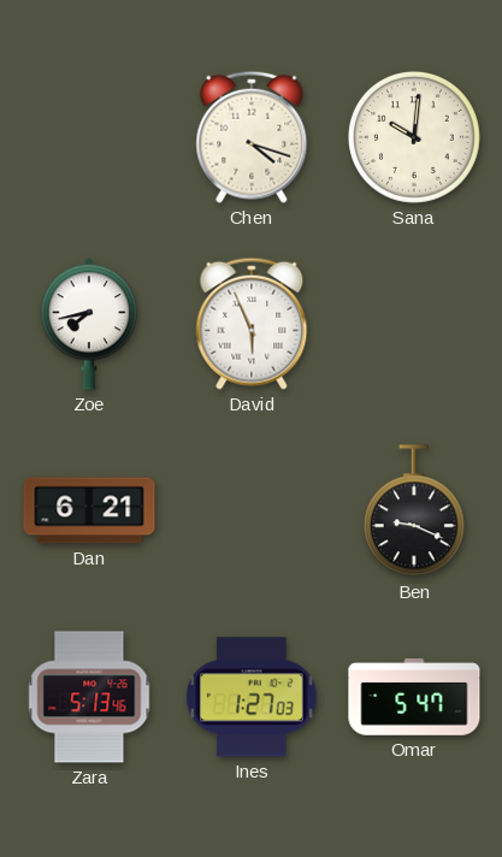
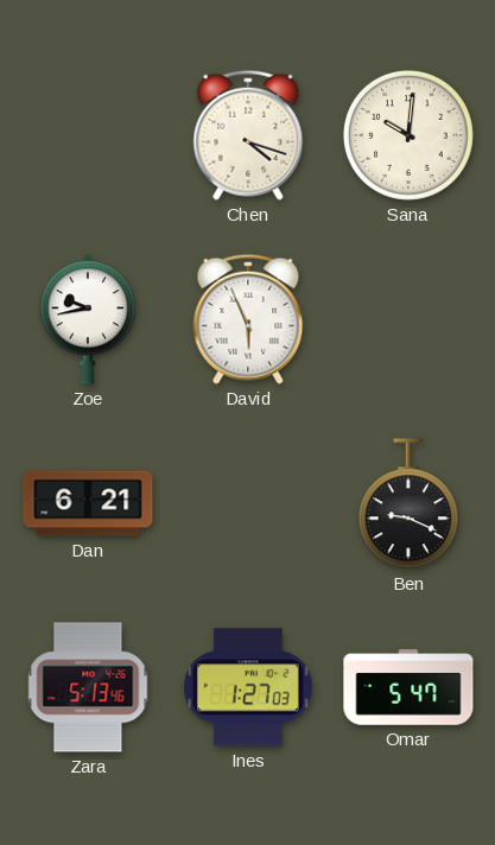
Zoe: 7:43 -> 9:43
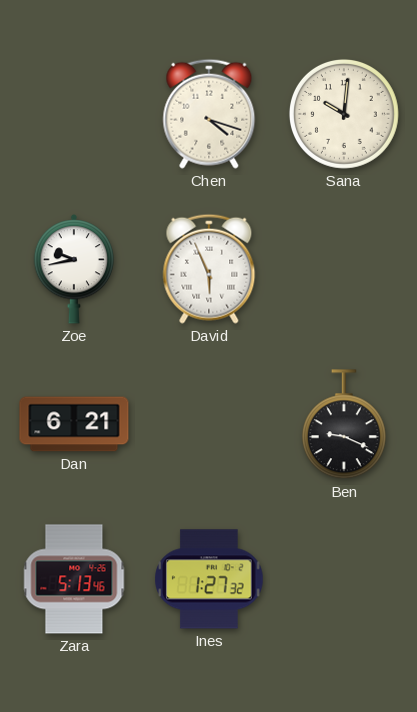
Ines: 1:27:03 -> 1:27:32
Omar: 5:47 -> none
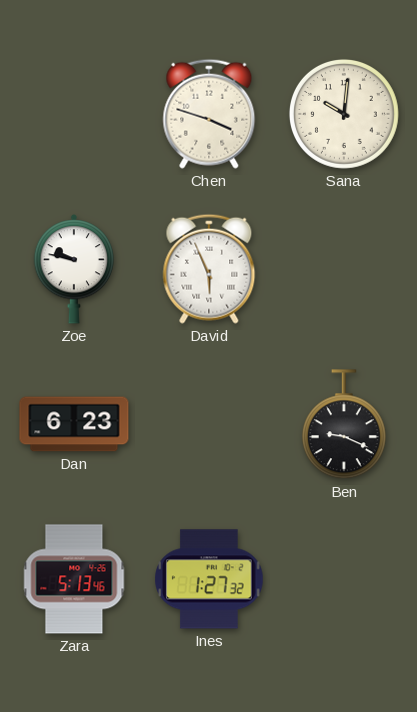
Chen: 4:18 -> 3:48
Zoe: 9:43 -> 9:47
Dan: 6:21 -> 6:23
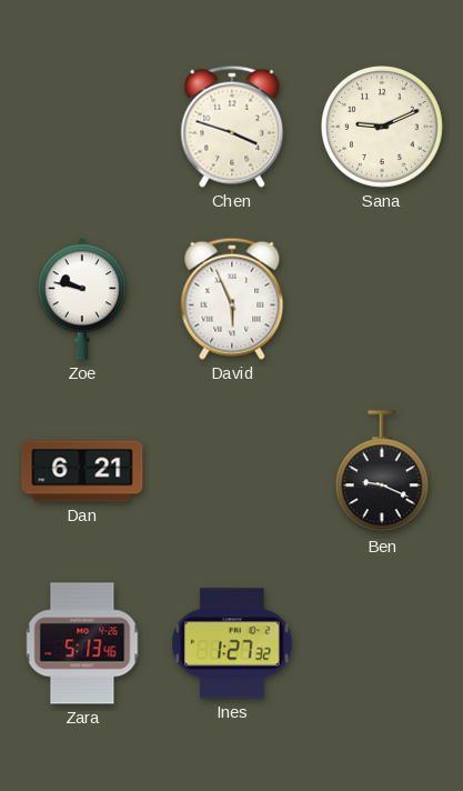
Sana: 10:01 -> 9:11
Dan: 6:23 -> 6:21
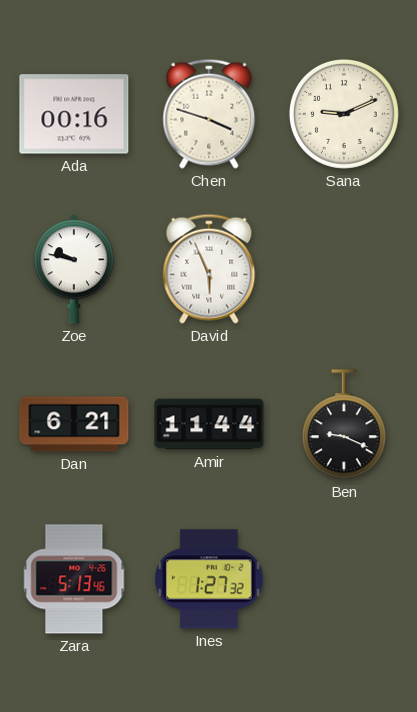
Ada: none -> 00:16
Amir: none -> 11:44
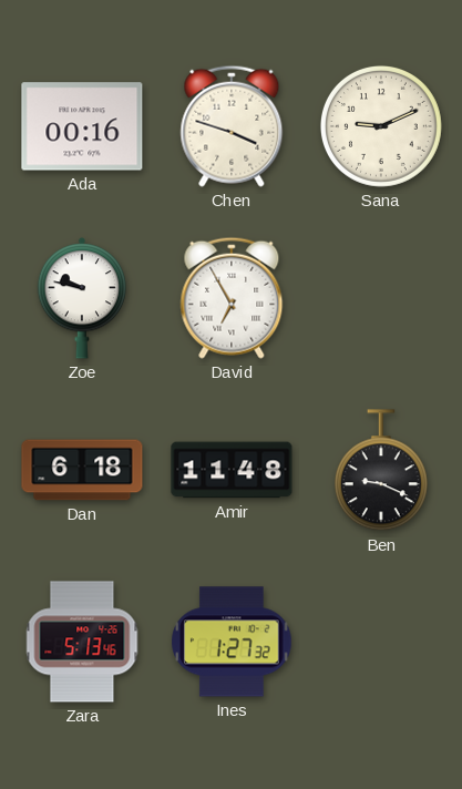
David: 5:56 -> 6:55
Dan: 6:21 -> 6:18
Amir: 11:44 -> 11:48
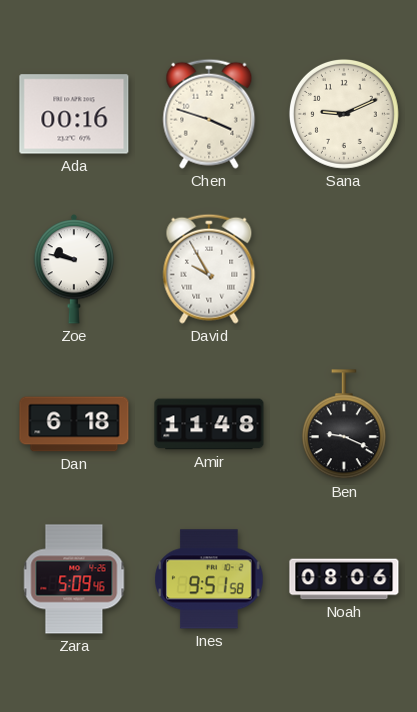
David: 6:55 -> 9:55
Zara: 5:13 -> 5:09
Ines: 1:27 -> 9:51
Noah: none -> 08:06
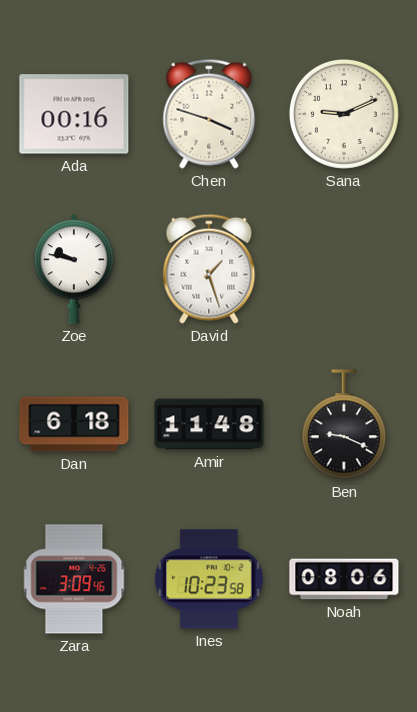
David: 9:55 -> 1:27
Zara: 5:09 -> 3:09
Ines: 9:51 -> 10:23
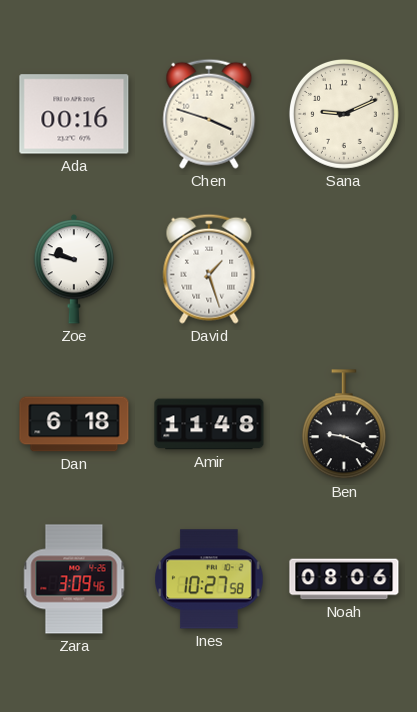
Ines: 10:23 -> 10:27
